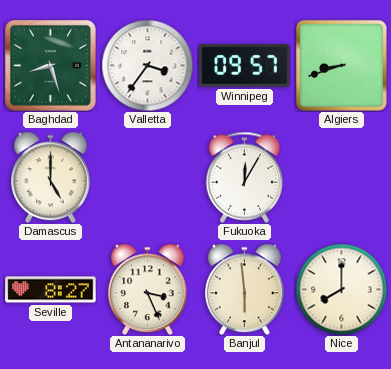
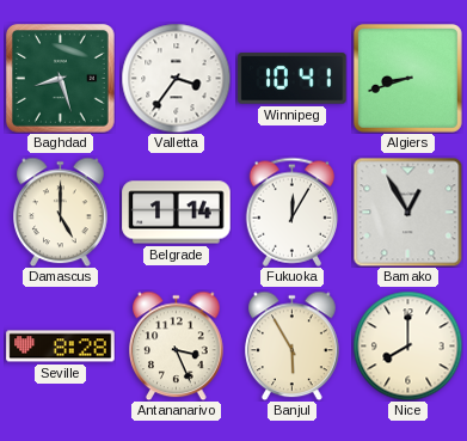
Winnipeg: 09:57 -> 10:41
Belgrade: none -> 1:14
Bamako: none -> 12:55
Seville: 8:27 -> 8:28
Banjul: 5:59 -> 5:55
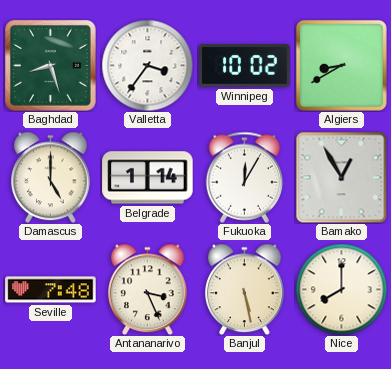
Winnipeg: 10:41 -> 10:02
Algiers: 8:42 -> 8:40
Seville: 8:28 -> 7:48
Banjul: 5:55 -> 5:28
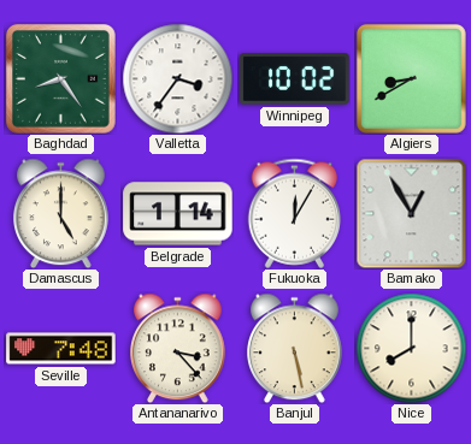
Baghdad: 8:27 -> 8:24
Antananarivo: 3:26 -> 3:23
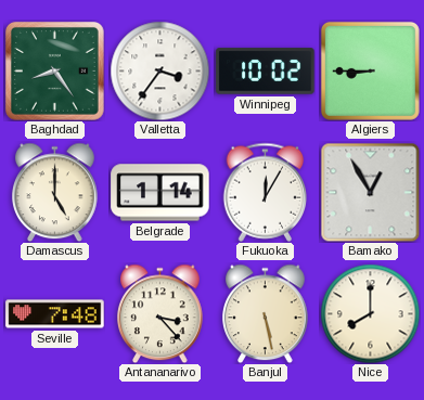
Algiers: 8:40 -> 8:45
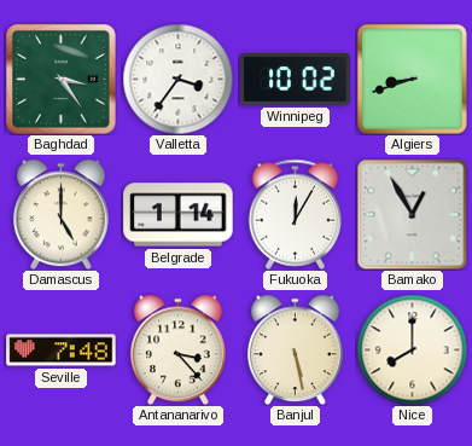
Baghdad: 8:24 -> 3:24
Algiers: 8:45 -> 8:42
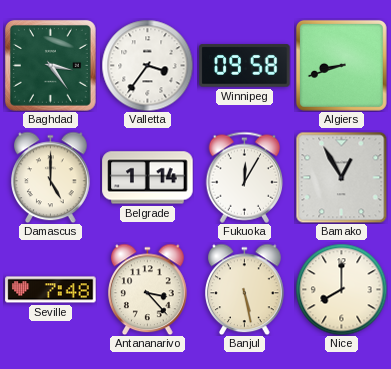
Winnipeg: 10:02 -> 09:58
